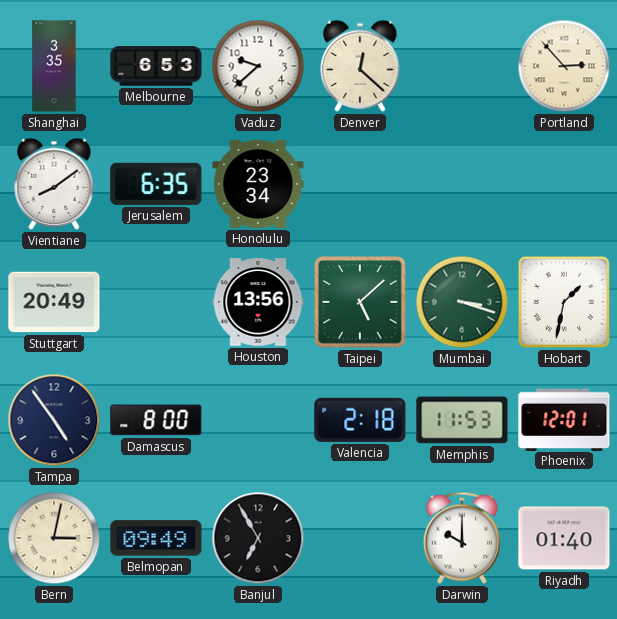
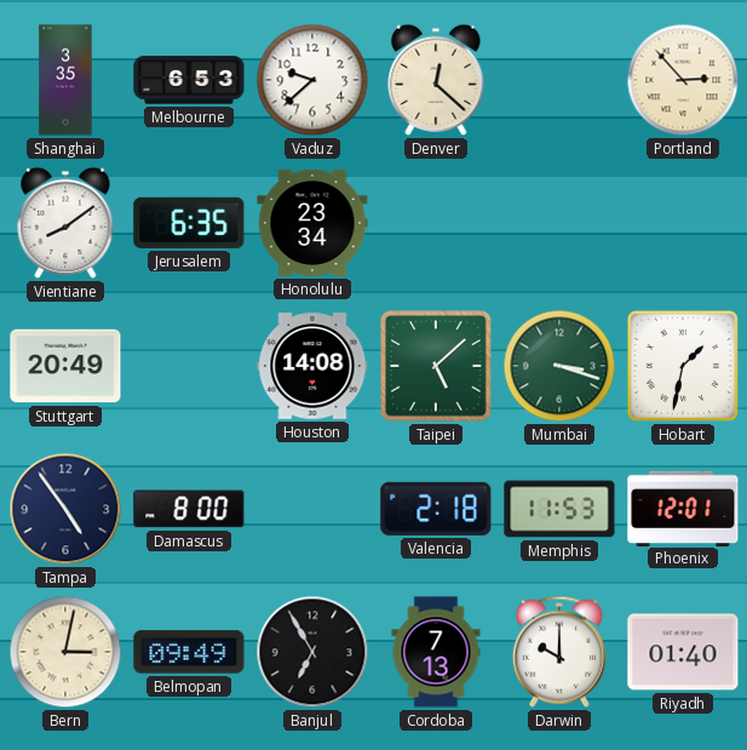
Houston: 13:56 -> 14:08
Cordoba: none -> 7:13
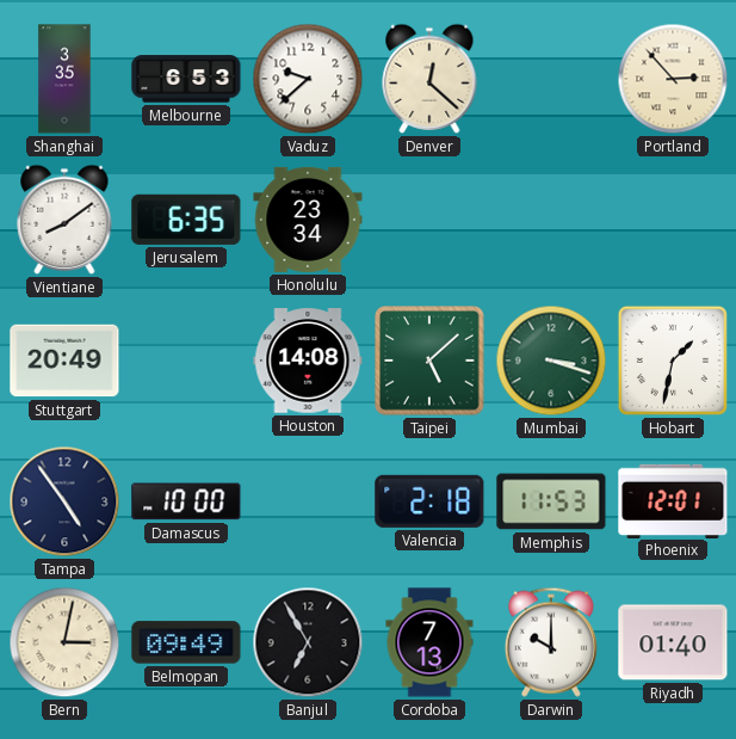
Damascus: 8:00 -> 10:00
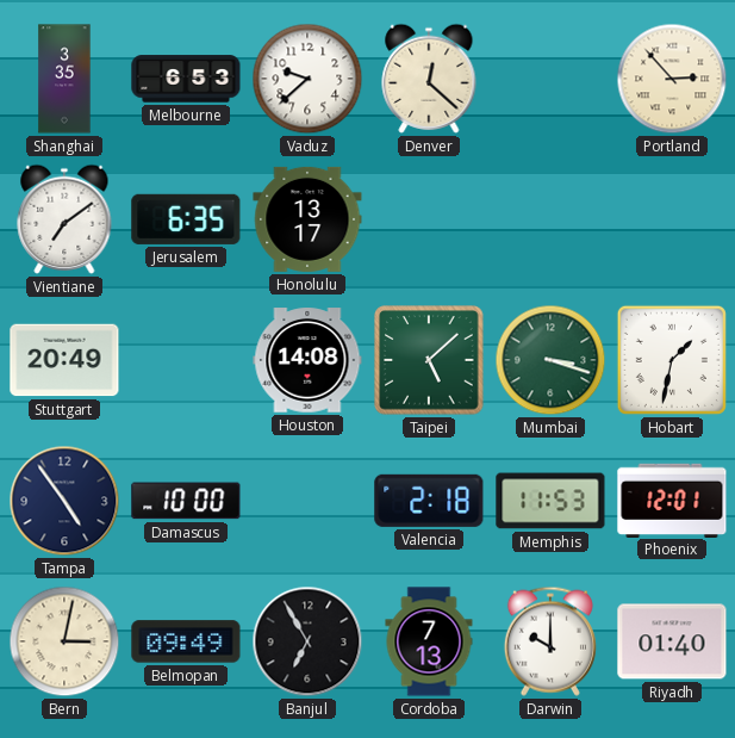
Vientiane: 8:09 -> 7:09
Honolulu: 23:34 -> 13:17
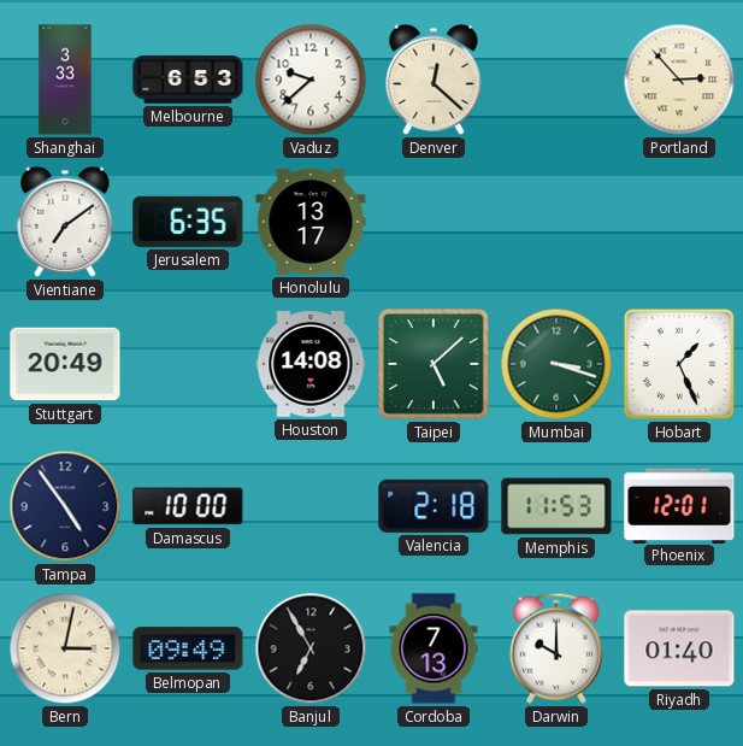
Shanghai: 3:35 -> 3:33
Hobart: 1:32 -> 1:26
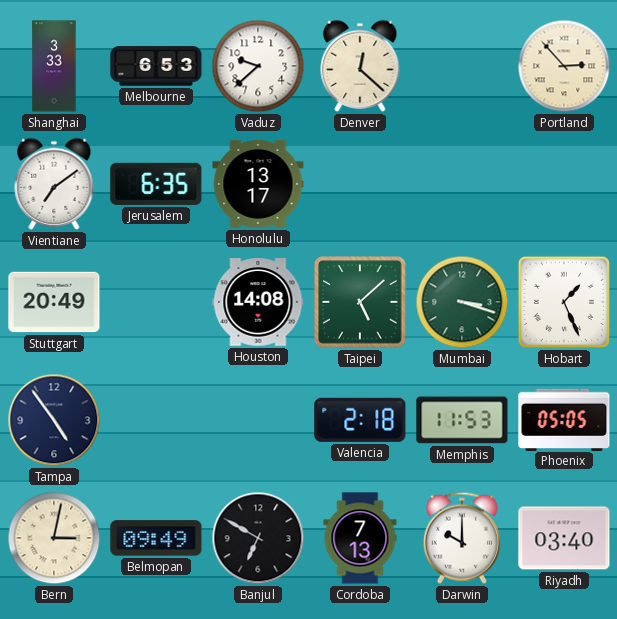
Damascus: 10:00 -> none
Phoenix: 12:01 -> 05:05
Banjul: 6:55 -> 6:50
Riyadh: 01:40 -> 03:40
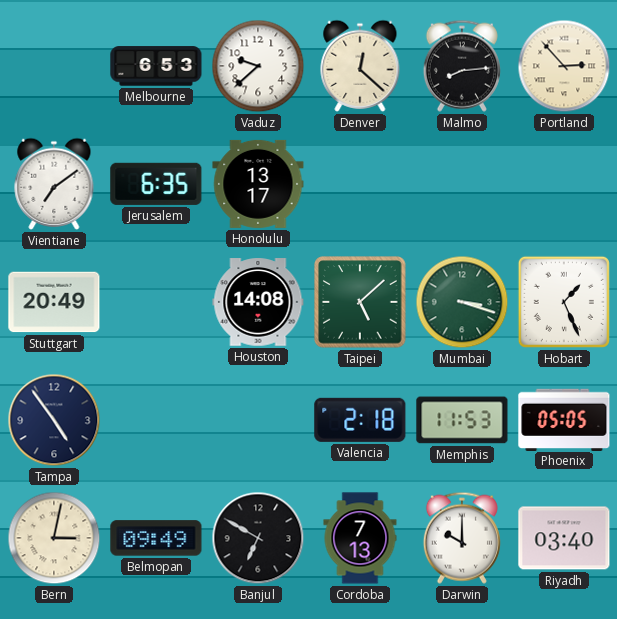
Shanghai: 3:33 -> none
Malmo: none -> 8:14
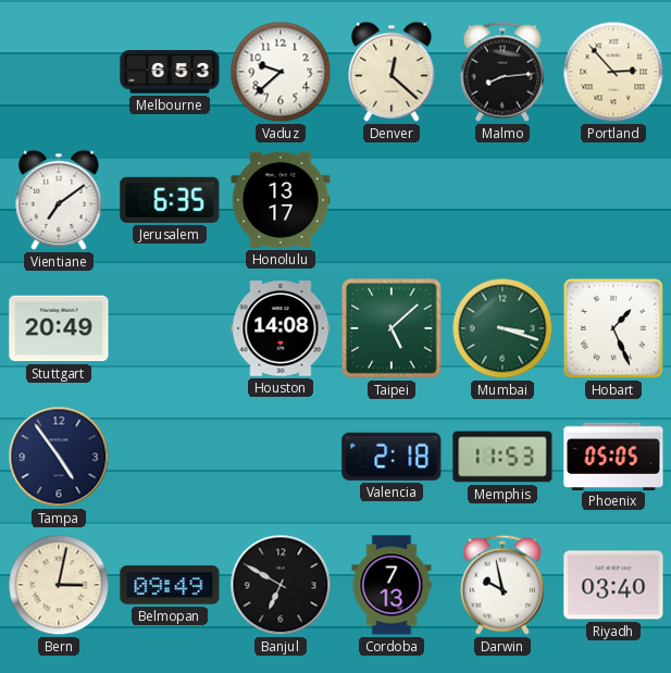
Darwin: 10:00 -> 9:58
